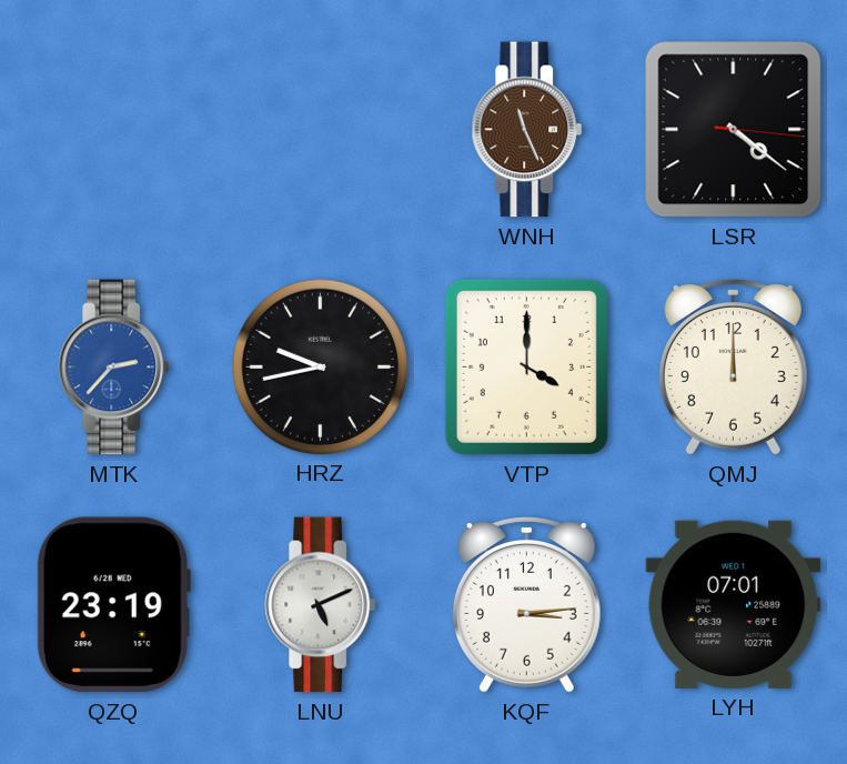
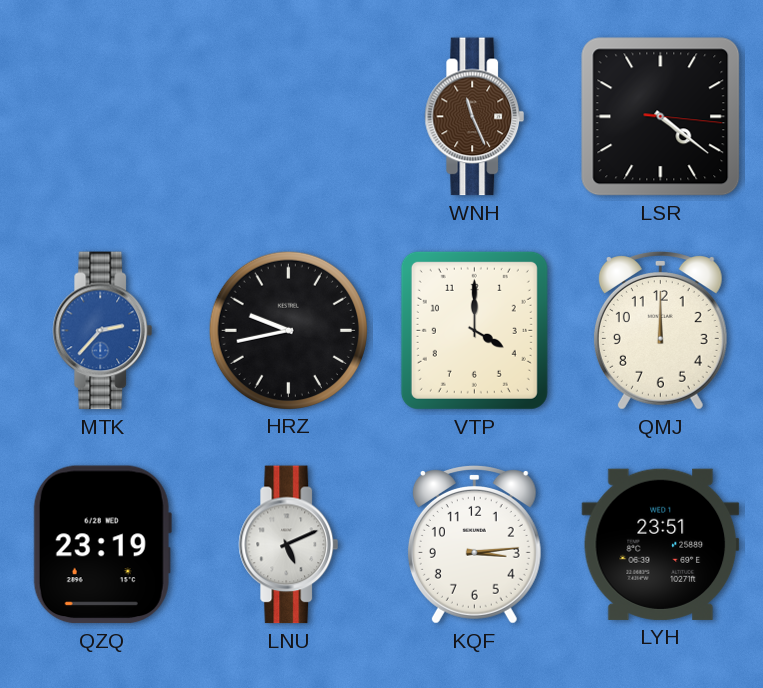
LYH: 07:01 -> 23:51
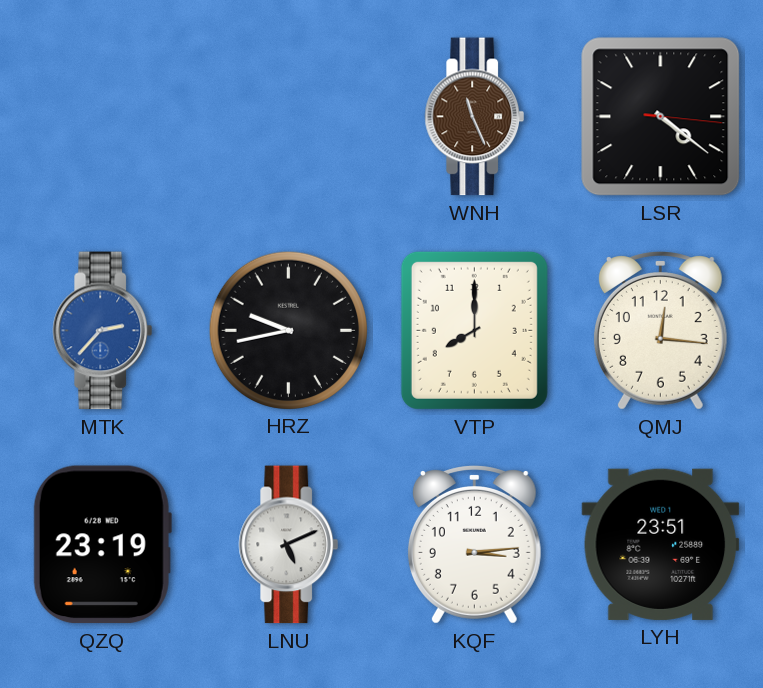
VTP: 4:00 -> 8:00
QMJ: 12:00 -> 12:16
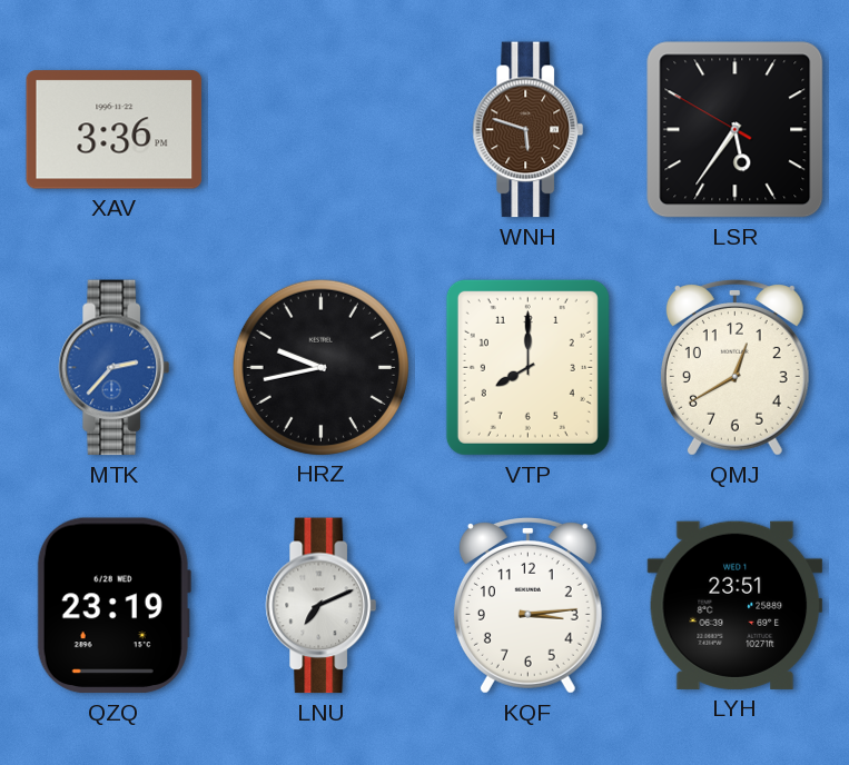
XAV: none -> 3:36
WNH: 11:26 -> 5:48
LSR: 4:21 -> 5:35
QMJ: 12:16 -> 12:40
LNU: 5:11 -> 7:11
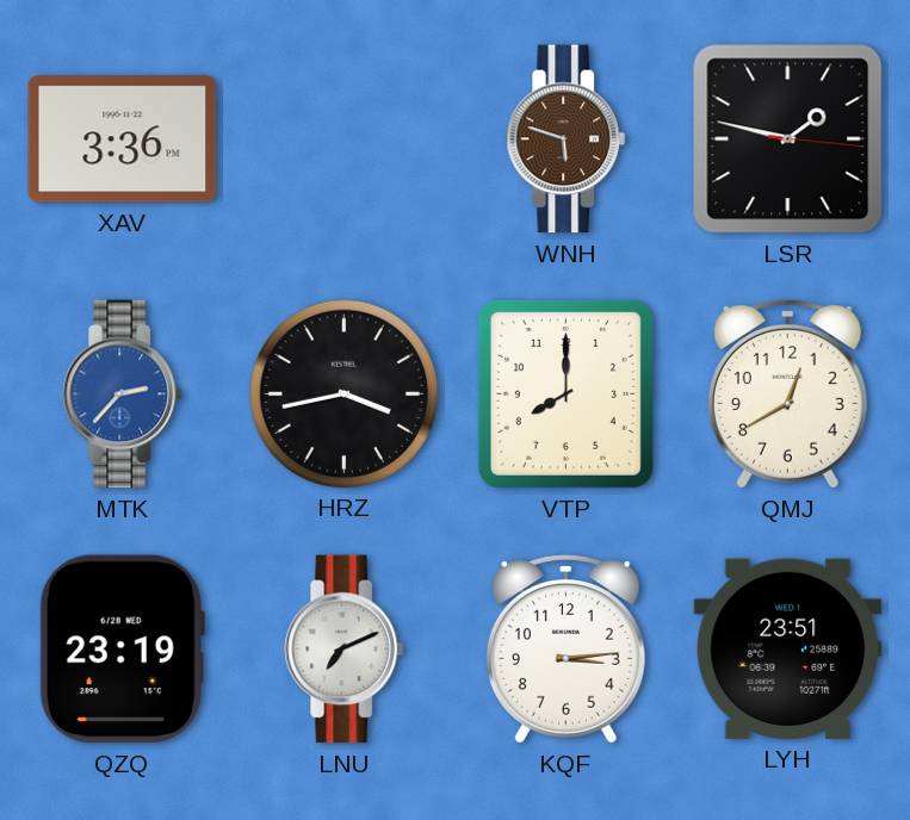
LSR: 5:35 -> 1:47
HRZ: 9:43 -> 3:43
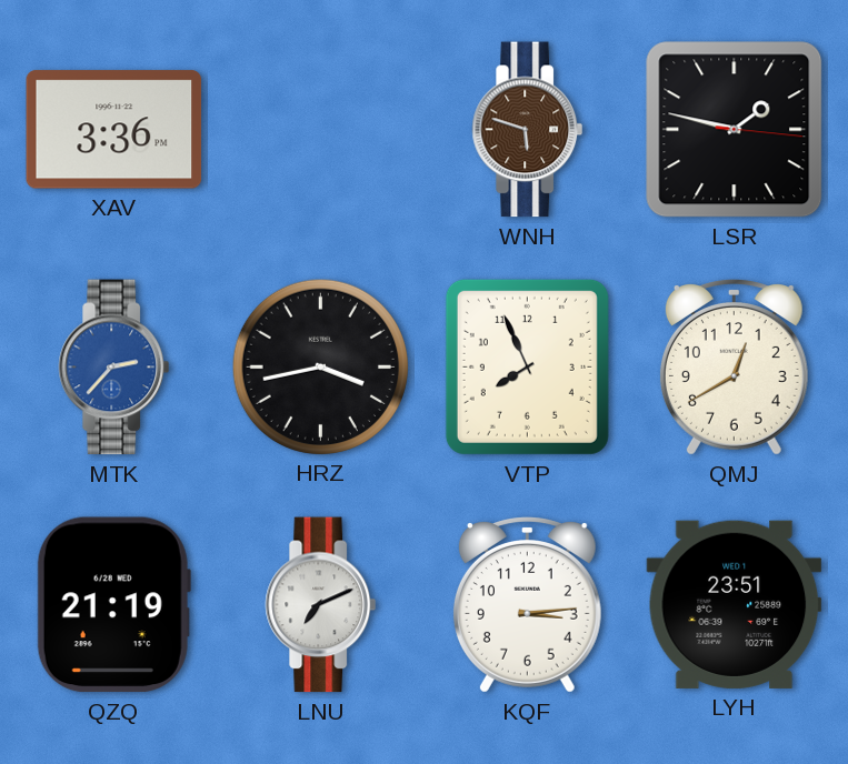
VTP: 8:00 -> 7:56
QZQ: 23:19 -> 21:19
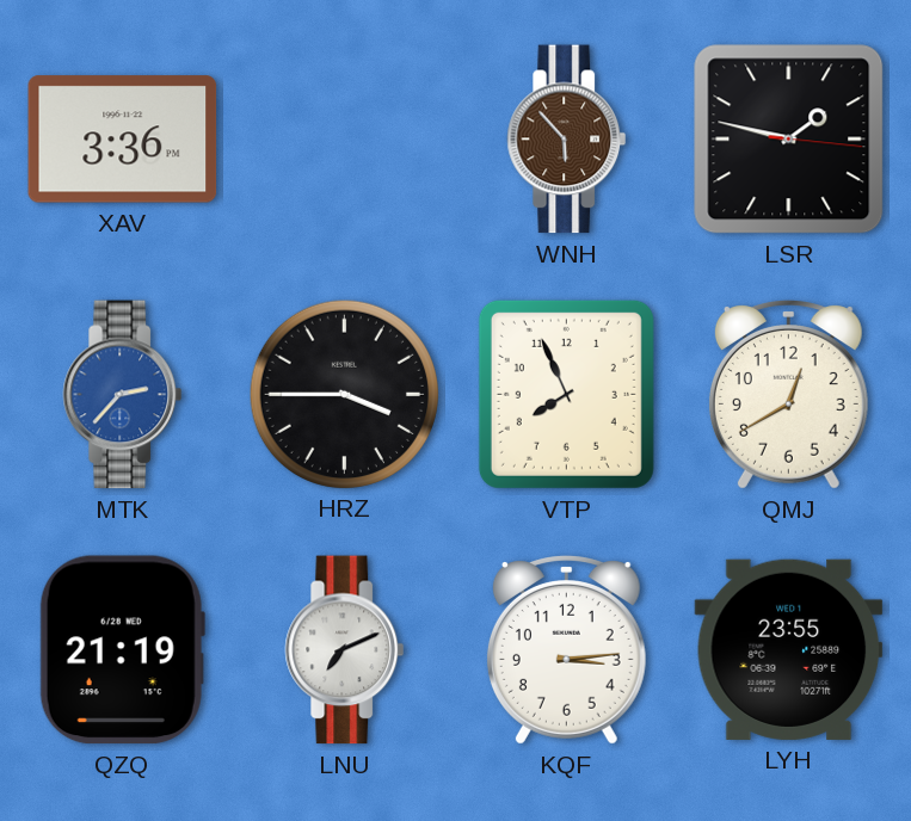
WNH: 5:48 -> 5:53
HRZ: 3:43 -> 3:45
LYH: 23:51 -> 23:55
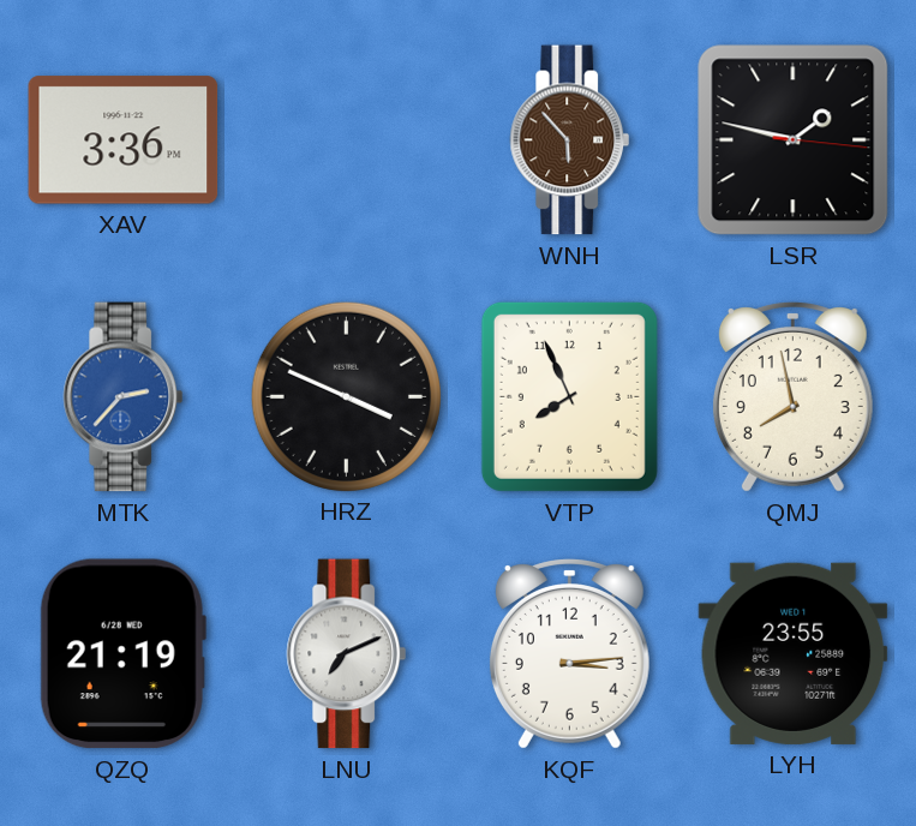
HRZ: 3:45 -> 3:49
QMJ: 12:40 -> 7:58
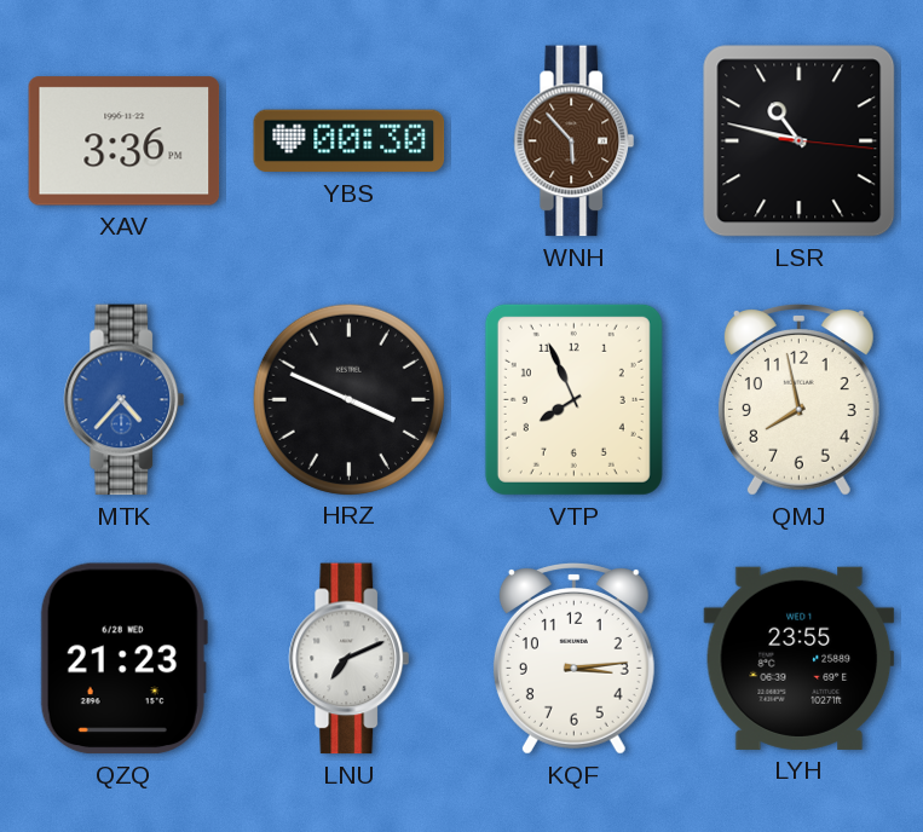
YBS: none -> 00:30
LSR: 1:47 -> 10:47
MTK: 2:37 -> 4:37
QZQ: 21:19 -> 21:23
